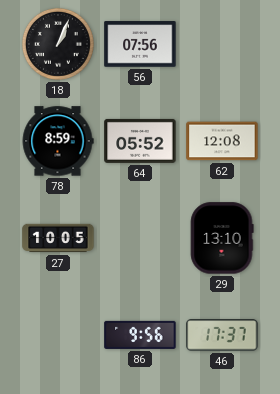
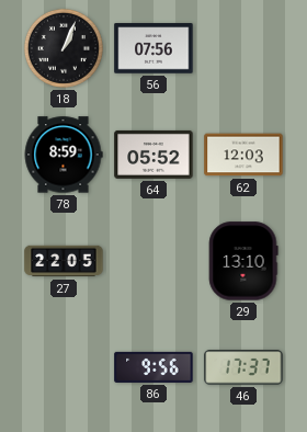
62: 12:08 -> 12:03
27: 10:05 -> 22:05
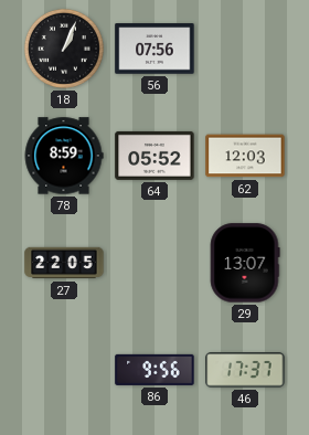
29: 13:10 -> 13:07
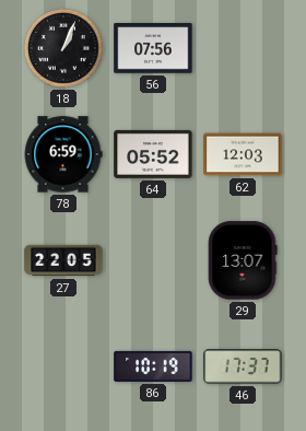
78: 8:59 -> 6:59
86: 9:56 -> 10:19
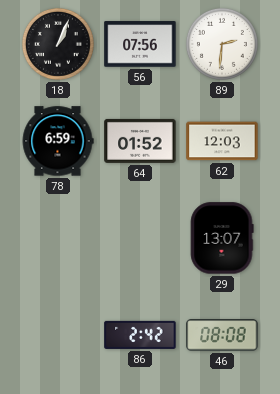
89: none -> 2:31
64: 05:52 -> 01:52
27: 22:05 -> none
86: 10:19 -> 2:42
46: 17:37 -> 08:08
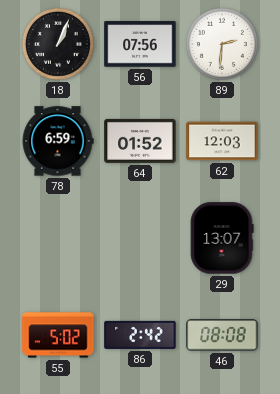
55: none -> 5:02
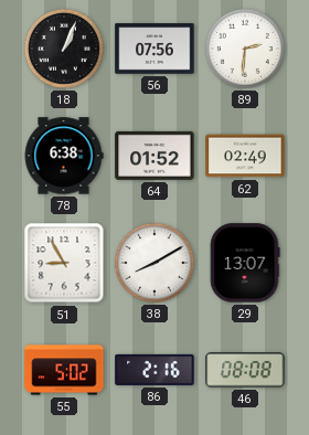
78: 6:59 -> 6:38
62: 12:03 -> 02:49
51: none -> 8:55
38: none -> 8:10
86: 2:42 -> 2:16
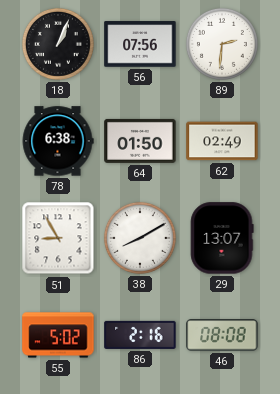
64: 01:52 -> 01:50
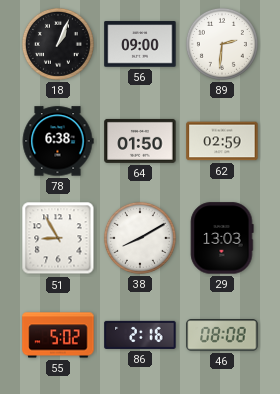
56: 07:56 -> 09:00
62: 02:49 -> 02:59
29: 13:07 -> 13:03
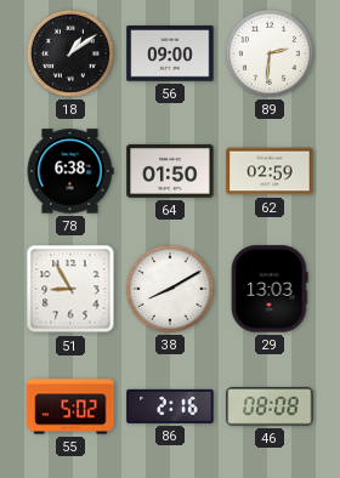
18: 1:04 -> 1:09
